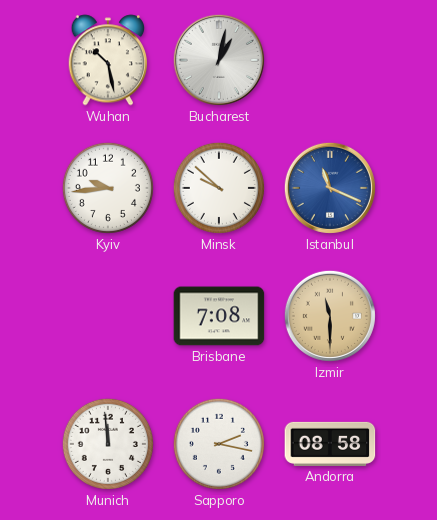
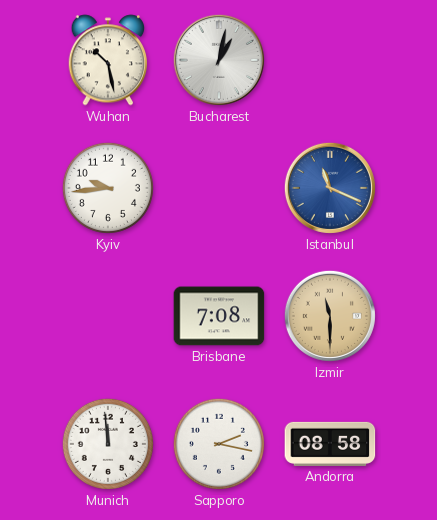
Minsk: 9:52 -> none
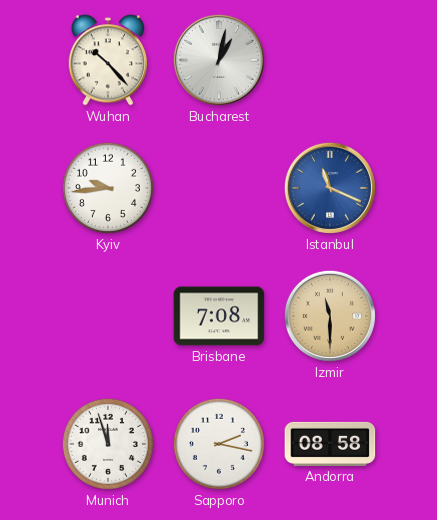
Wuhan: 10:28 -> 10:23
Munich: 11:59 -> 11:57
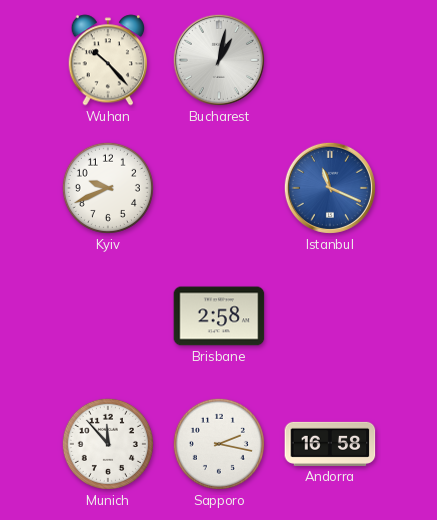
Kyiv: 9:44 -> 9:41
Brisbane: 7:08 -> 2:58
Izmir: 11:30 -> none
Munich: 11:57 -> 11:53
Andorra: 08:58 -> 16:58
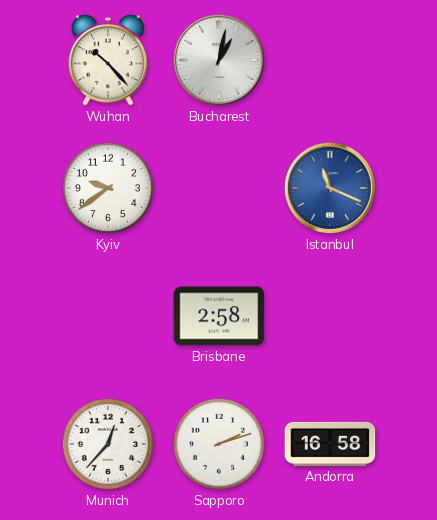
Kyiv: 9:41 -> 9:39
Munich: 11:53 -> 12:37
Sapporo: 2:17 -> 2:12
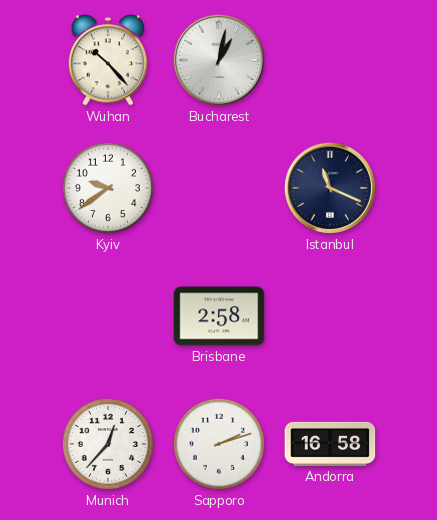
Istanbul dial: blue -> navy
